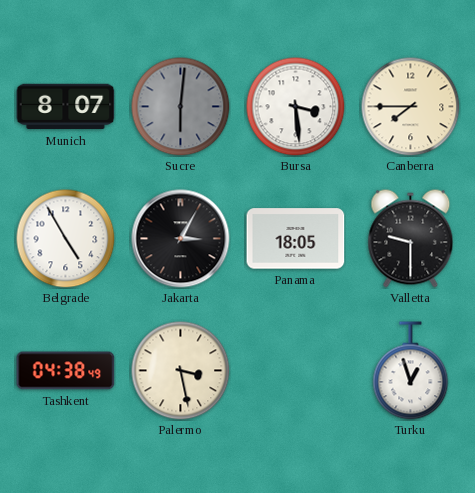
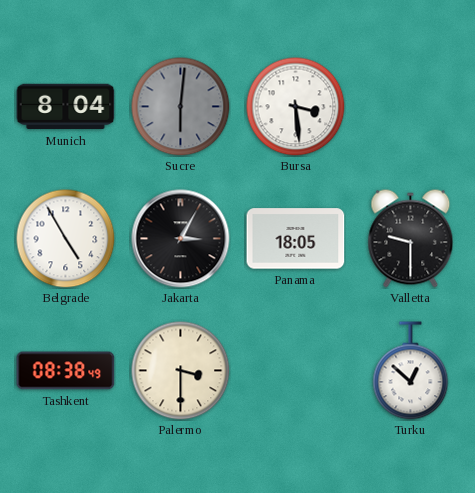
Munich: 8:07 -> 8:04
Canberra: 7:45 -> none
Tashkent: 04:38 -> 08:38
Palermo: 3:28 -> 3:30
Turku: 12:57 -> 12:52
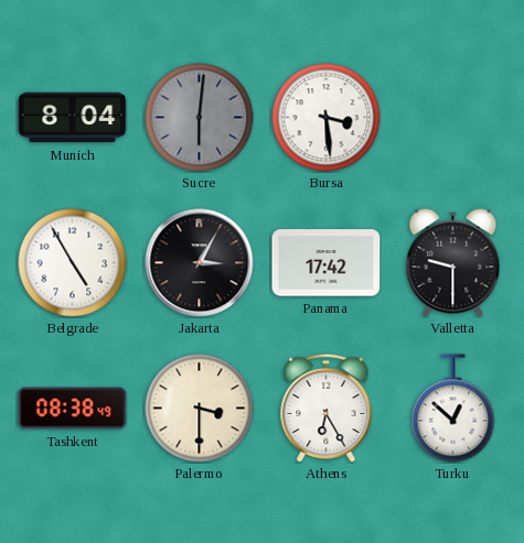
Panama: 18:05 -> 17:42
Athens: none -> 6:25
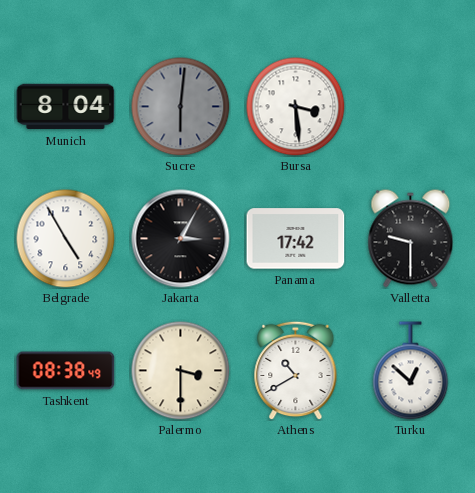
Athens: 6:25 -> 10:40
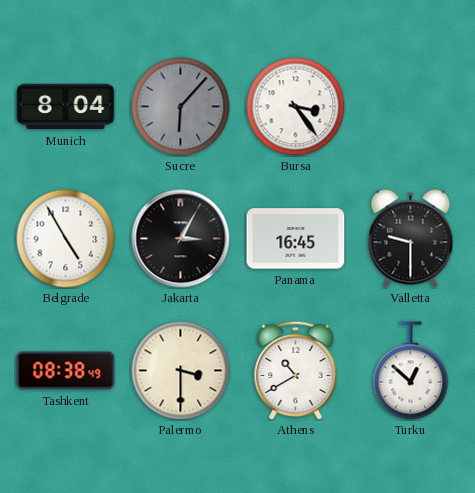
Sucre: 6:01 -> 6:07
Bursa: 3:29 -> 3:24
Panama: 17:42 -> 16:45
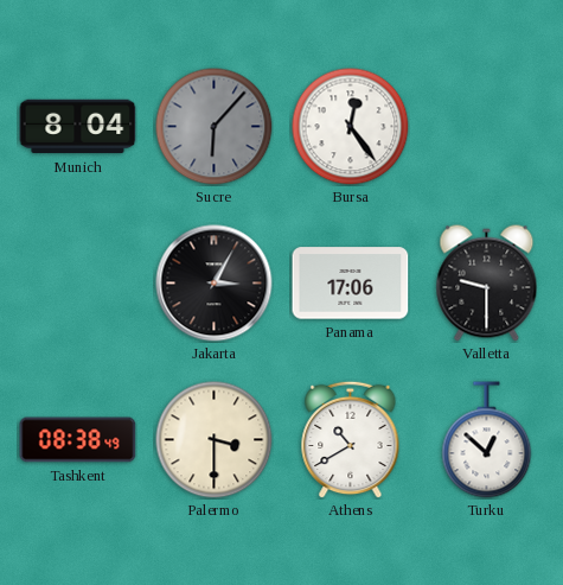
Bursa: 3:24 -> 12:24
Belgrade: 4:55 -> none
Panama: 16:45 -> 17:06
